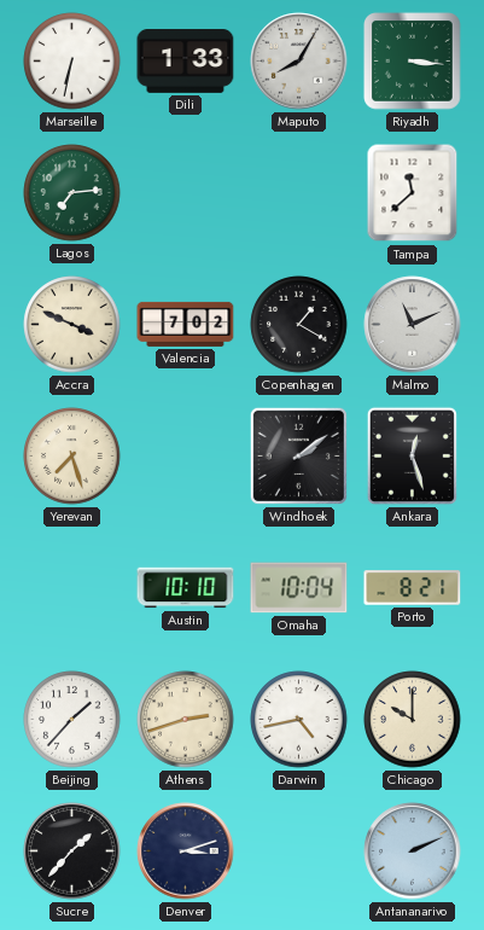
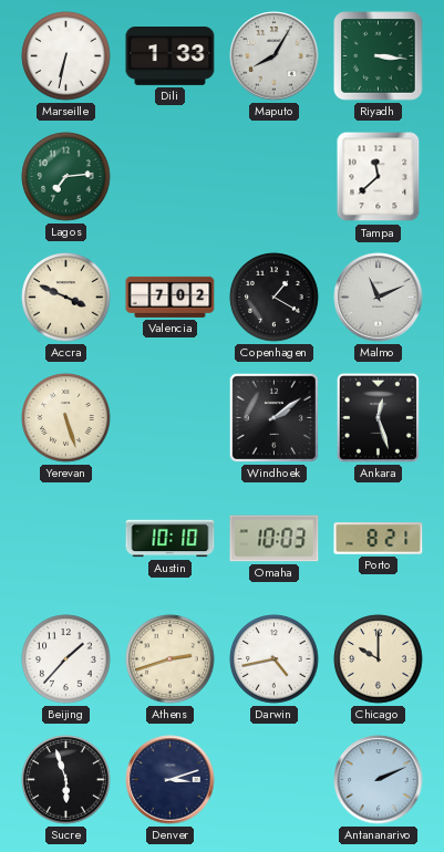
Yerevan: 7:27 -> 5:27
Omaha: 10:04 -> 10:03
Sucre: 1:37 -> 5:57
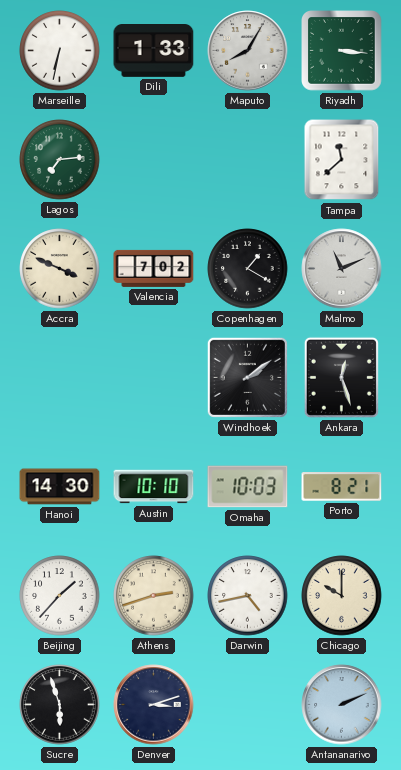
Yerevan: 5:27 -> none
Hanoi: none -> 14:30
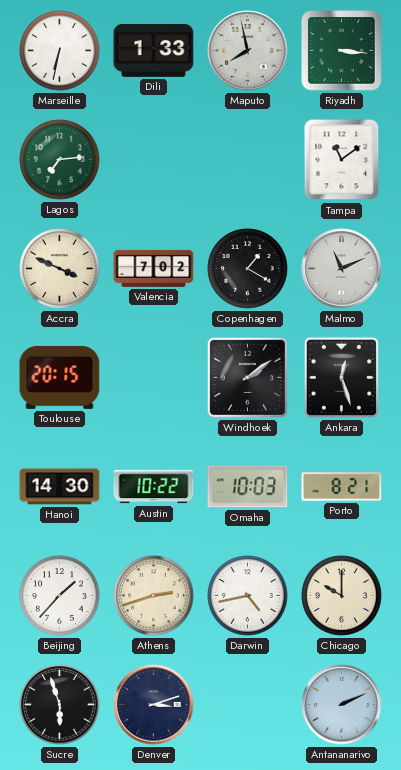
Maputo: 8:05 -> 7:58
Tampa: 11:38 -> 11:09
Toulouse: none -> 20:15
Austin: 10:10 -> 10:22
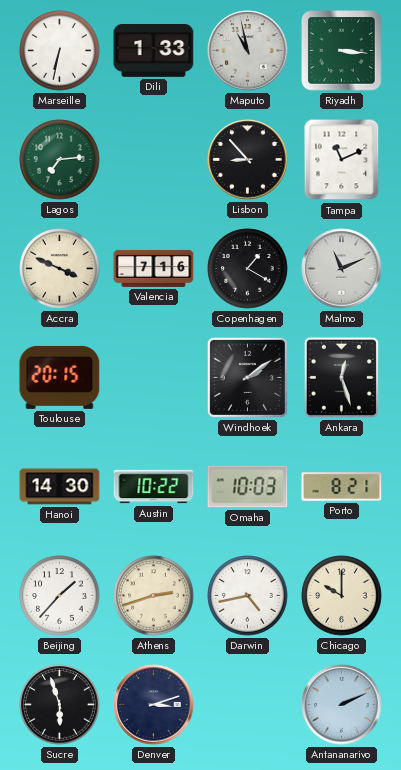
Maputo: 7:58 -> 10:58
Lisbon: none -> 8:53
Tampa: 11:09 -> 11:11
Valencia: 7:02 -> 7:16
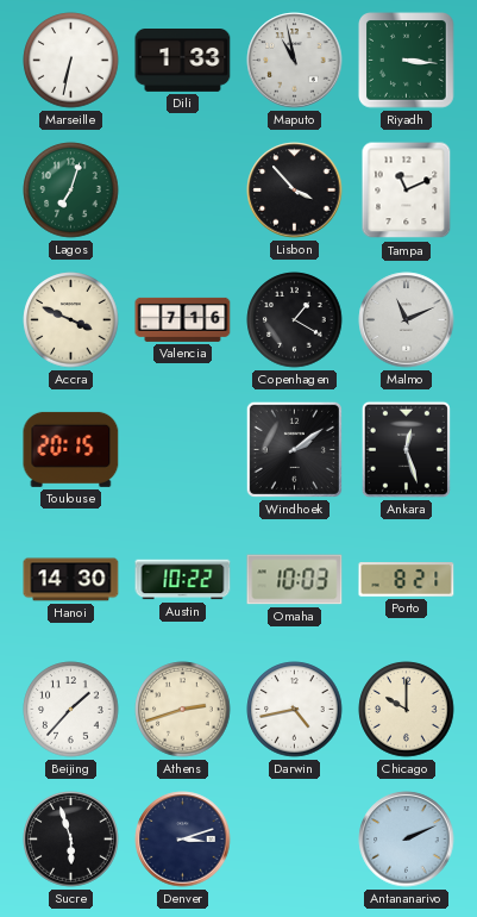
Lagos: 7:14 -> 7:03
Lisbon: 8:53 -> 3:53
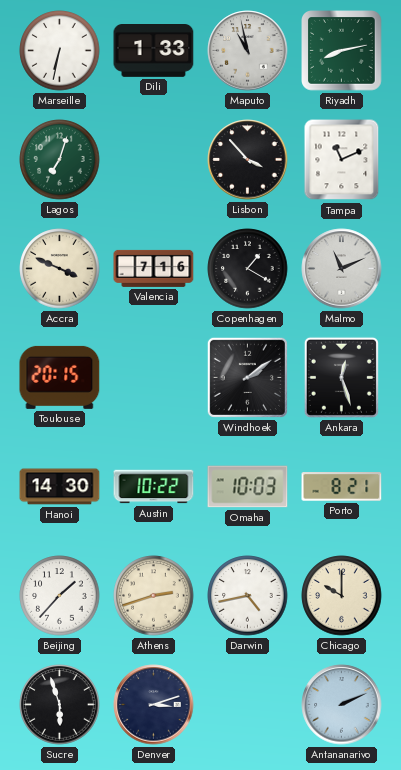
Riyadh: 3:16 -> 8:13
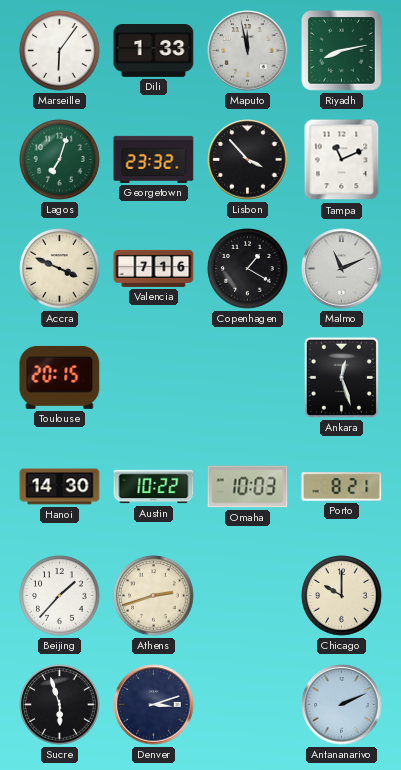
Marseille: 6:32 -> 6:06
Maputo: 10:58 -> 11:58
Georgetown: none -> 23:32
Windhoek: 2:09 -> none
Darwin: 4:43 -> none
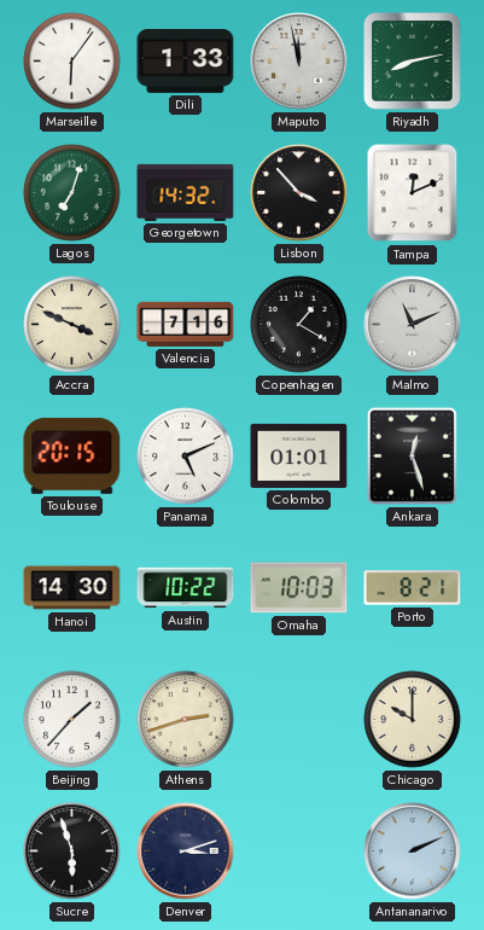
Georgetown: 23:32 -> 14:32
Tampa: 11:11 -> 12:11
Panama: none -> 5:11
Colombo: none -> 01:01
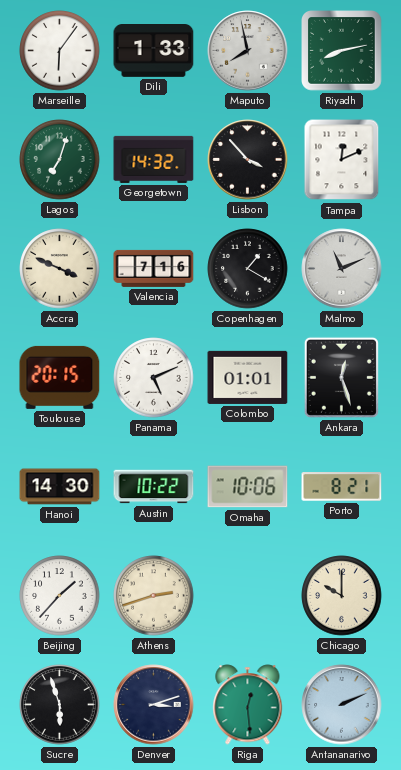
Maputo: 11:58 -> 7:58
Omaha: 10:03 -> 10:06
Riga: none -> 12:29
